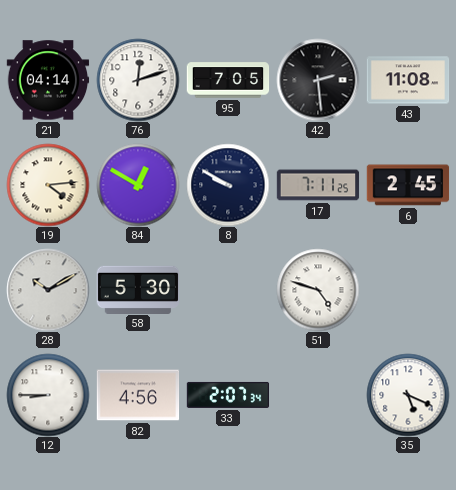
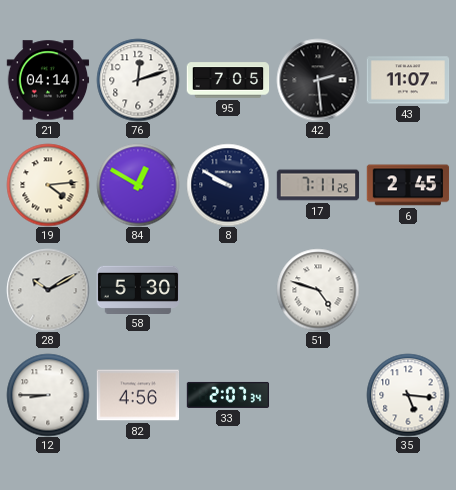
43: 11:08 -> 11:07
35: 5:19 -> 5:16
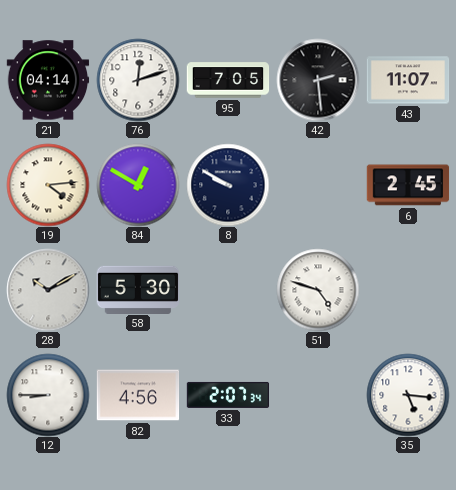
17: 7:11 -> none
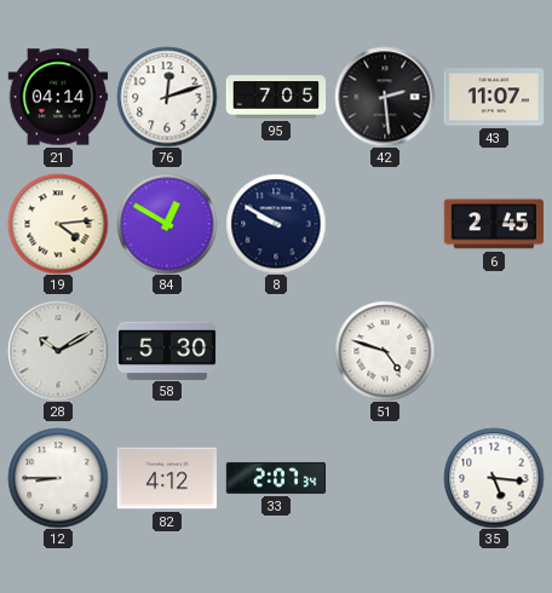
82: 4:56 -> 4:12
